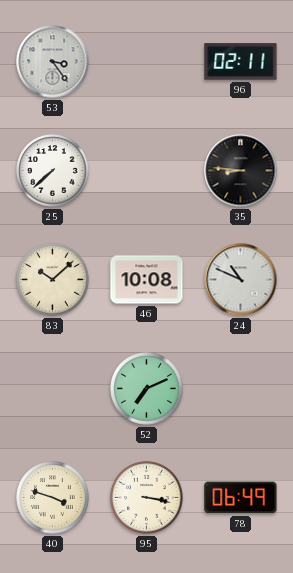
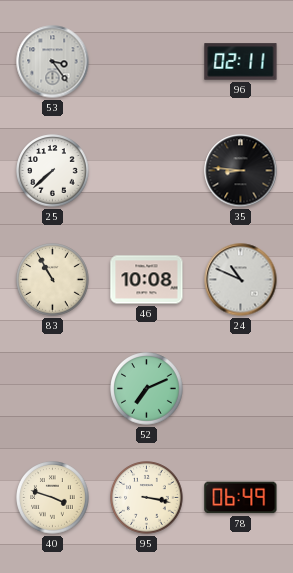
83: 10:08 -> 10:55
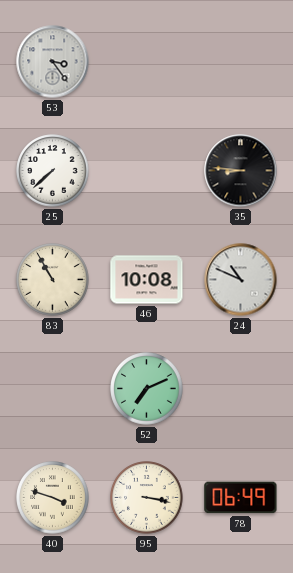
96: 02:11 -> none
